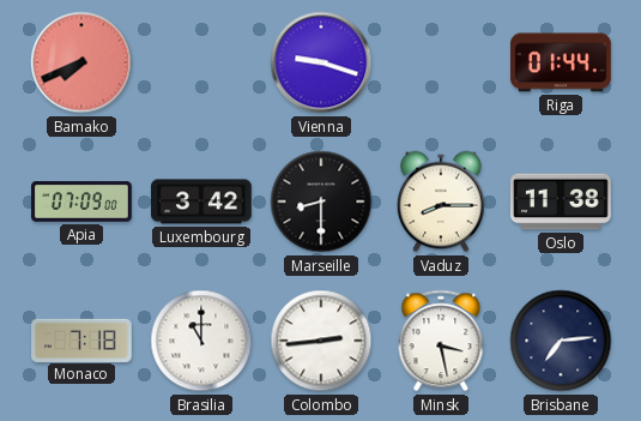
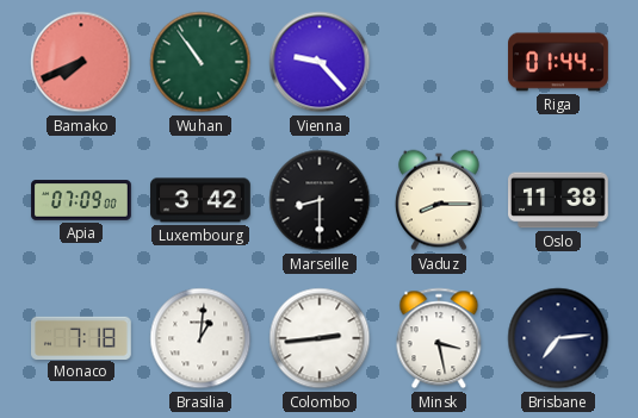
Wuhan: none -> 10:54
Vienna: 9:18 -> 9:23
Brasilia: 11:00 -> 1:01
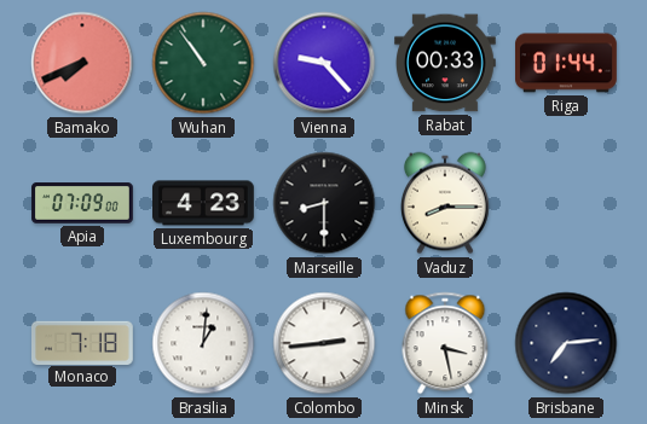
Rabat: none -> 00:33
Luxembourg: 3:42 -> 4:23
Oslo: 11:38 -> none
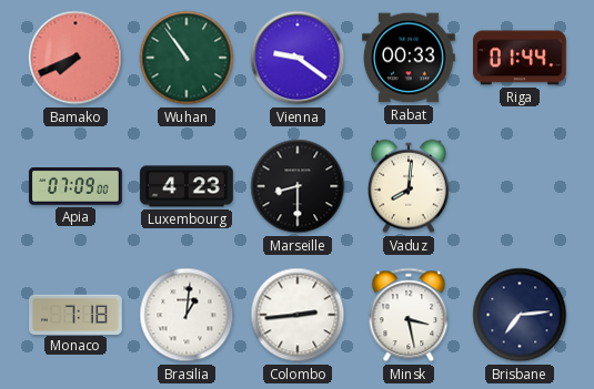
Vienna: 9:23 -> 9:21
Vaduz: 8:15 -> 8:01
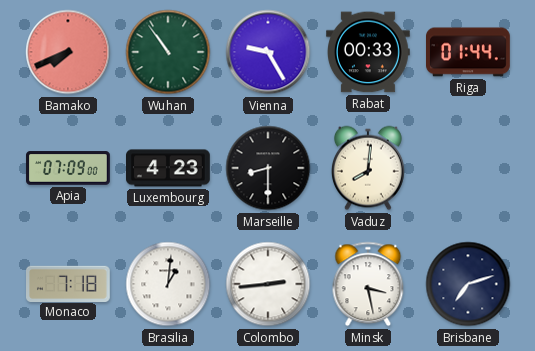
Vienna: 9:21 -> 9:25
Brisbane: 7:14 -> 7:12
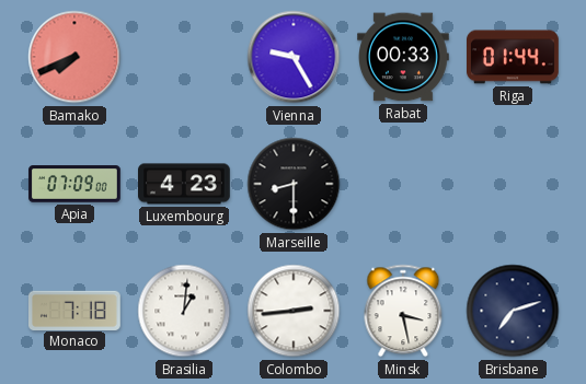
Wuhan: 10:54 -> none
Vaduz: 8:01 -> none
